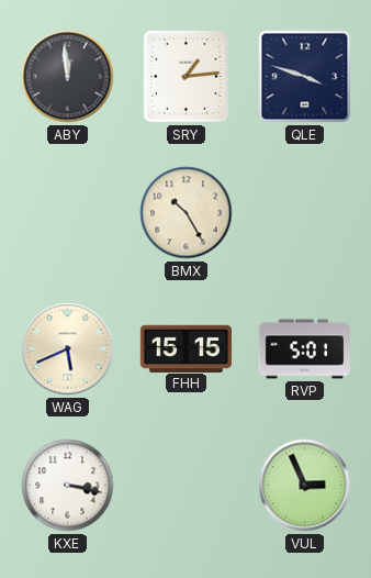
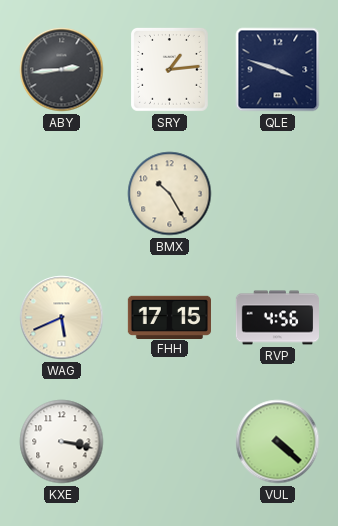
ABY: 11:59 -> 2:44
FHH: 15:15 -> 17:15
RVP: 5:01 -> 4:56
VUL: 2:56 -> 4:22
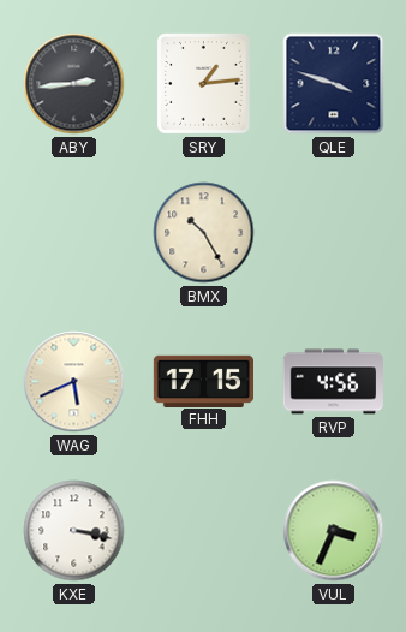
VUL: 4:22 -> 3:34
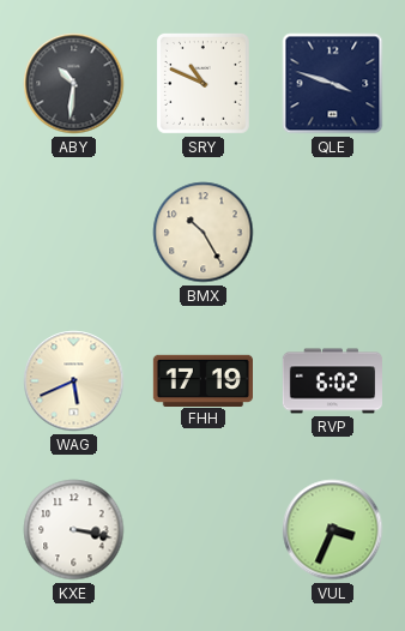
ABY: 2:44 -> 10:31
SRY: 1:14 -> 10:49
FHH: 17:15 -> 17:19
RVP: 4:56 -> 6:02
